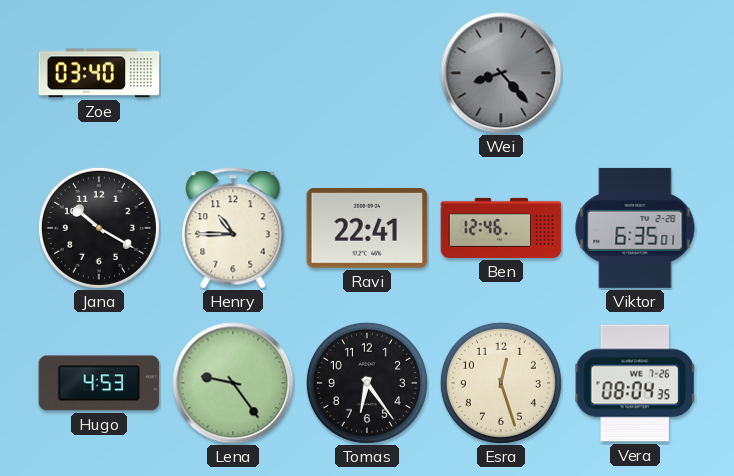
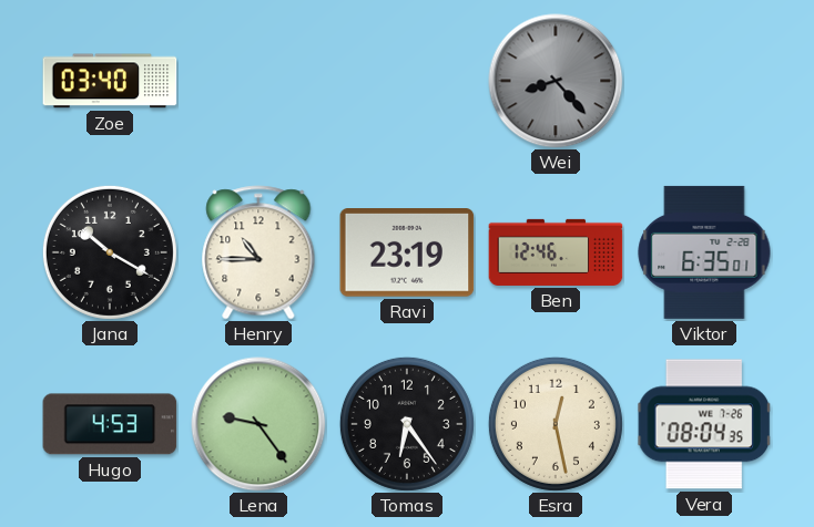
Ravi: 22:41 -> 23:19
Esra: 12:27 -> 12:28
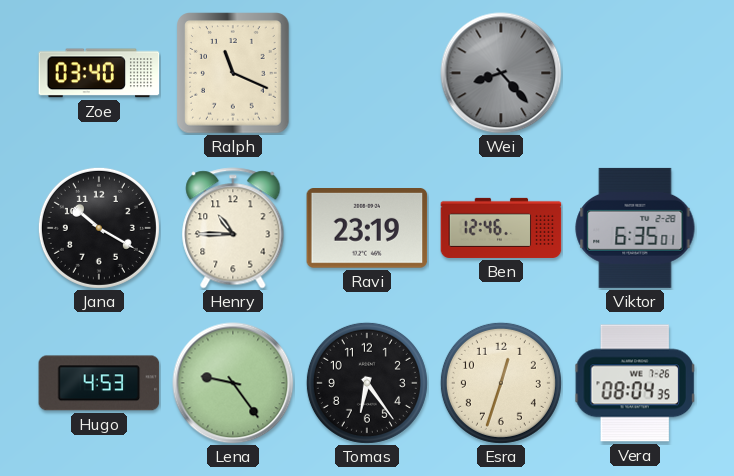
Ralph: none -> 11:19
Esra: 12:28 -> 12:33
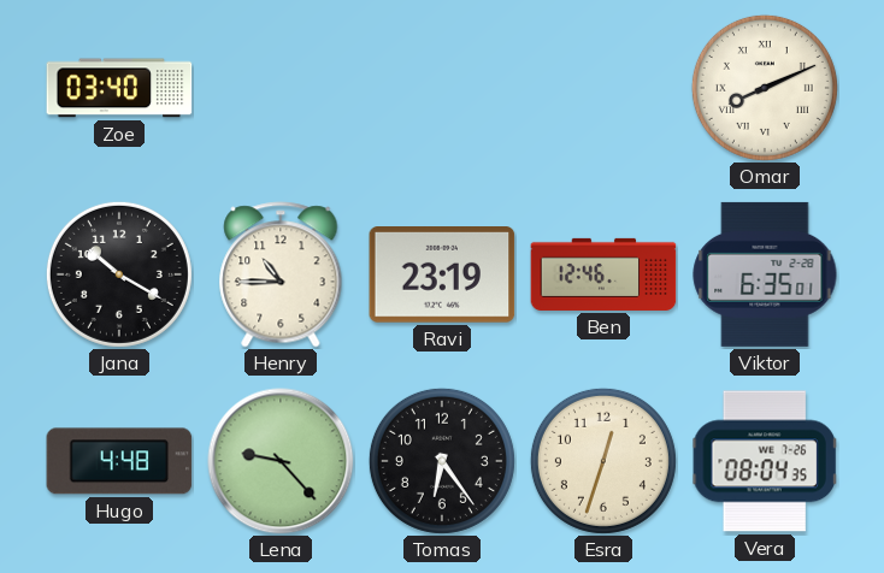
Ralph: 11:19 -> none
Wei: 8:23 -> none
Omar: none -> 8:11
Hugo: 4:53 -> 4:48
Lena: 9:24 -> 9:23
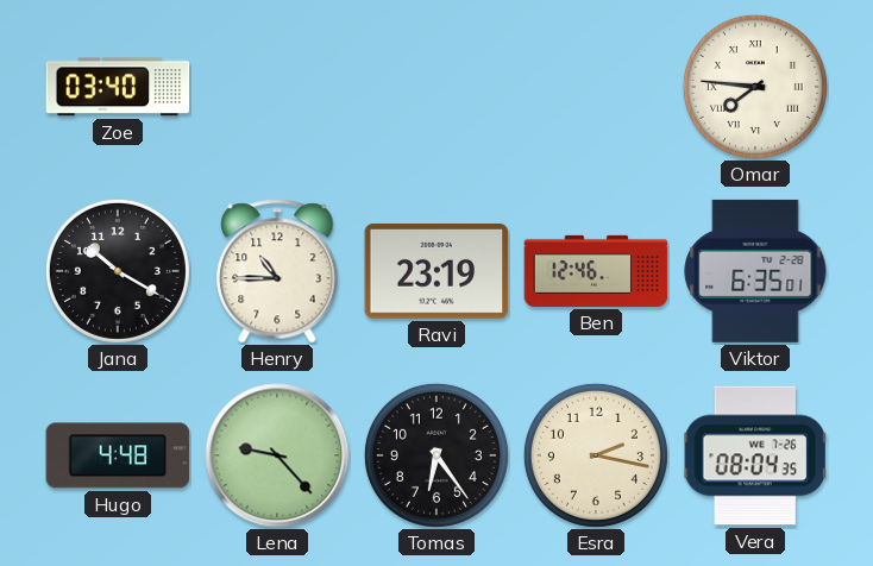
Omar: 8:11 -> 7:46
Esra: 12:33 -> 2:17
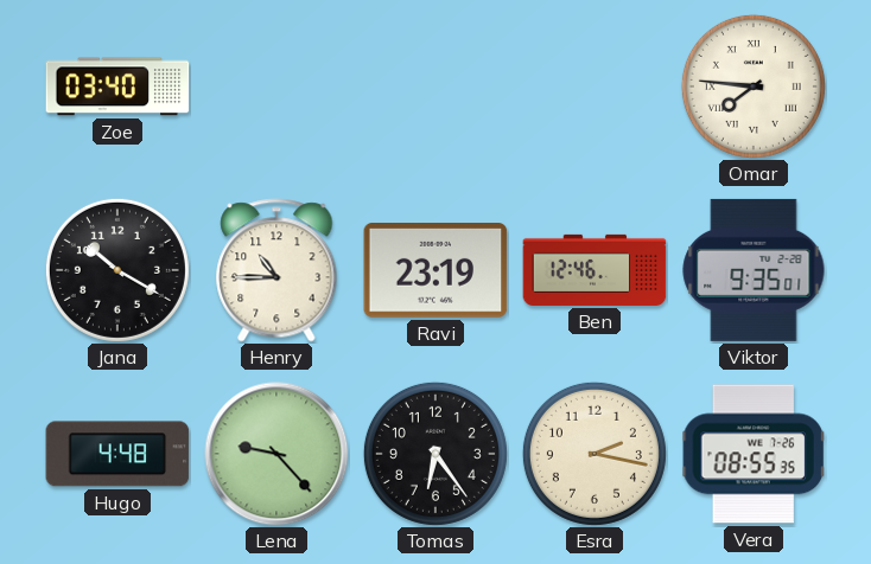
Viktor: 6:35 -> 9:35
Vera: 08:04 -> 08:55
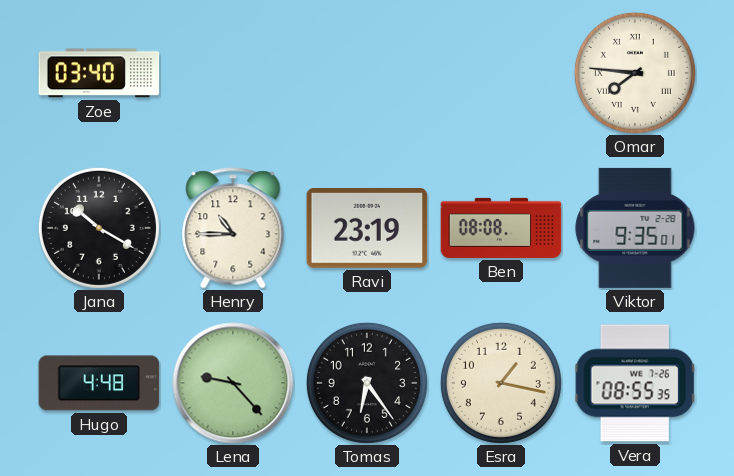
Ben: 12:46 -> 08:08
Esra: 2:17 -> 1:17
